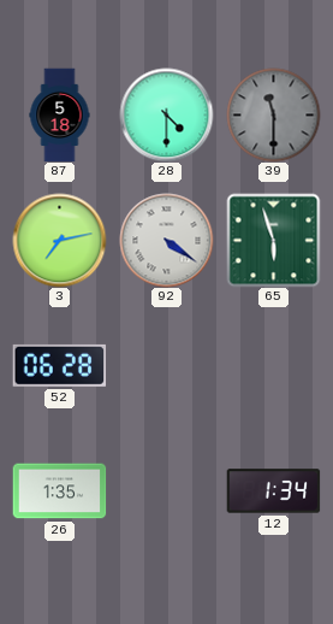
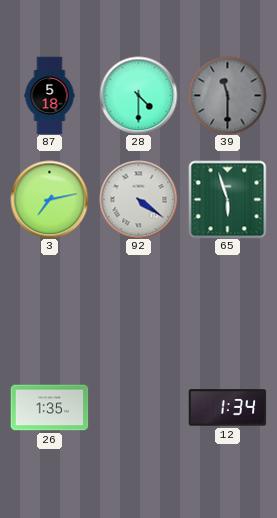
52: 06:28 -> none
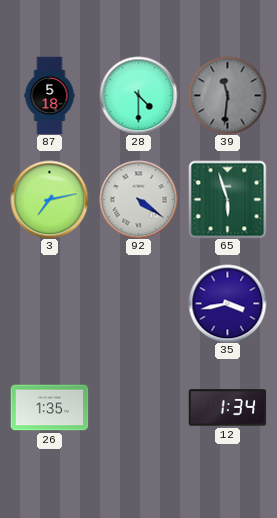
39: 11:30 -> 11:31
35: none -> 3:43
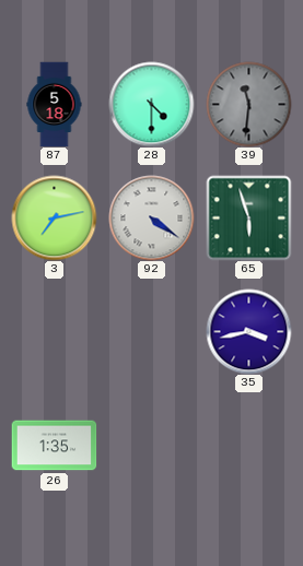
12: 1:34 -> none
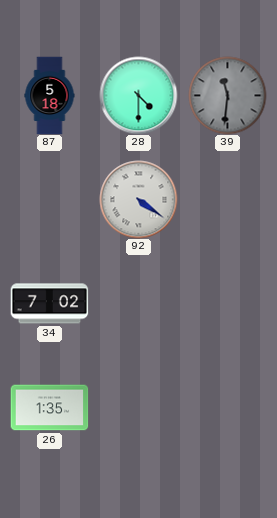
3: 7:13 -> none
65: 5:57 -> none
34: none -> 7:02
35: 3:43 -> none
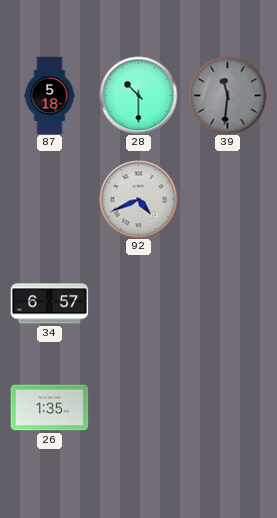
28: 4:30 -> 10:30
92: 4:21 -> 4:41
34: 7:02 -> 6:57
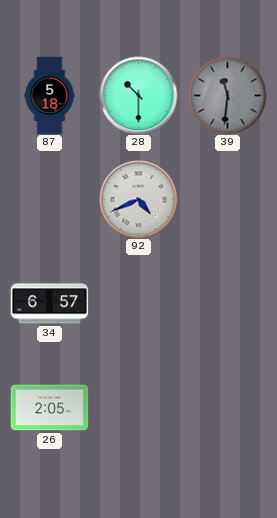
26: 1:35 -> 2:05
